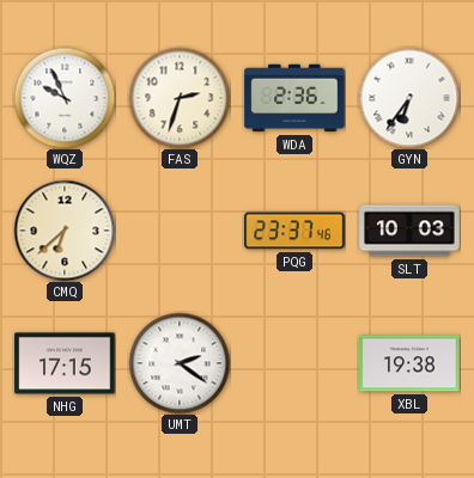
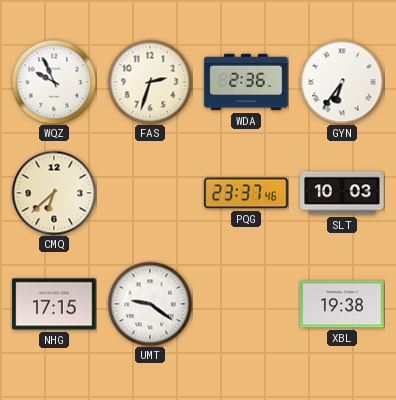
UMT: 2:21 -> 9:21
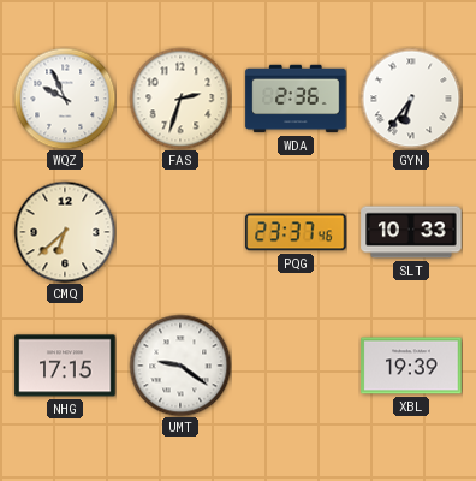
SLT: 10:03 -> 10:33
XBL: 19:38 -> 19:39
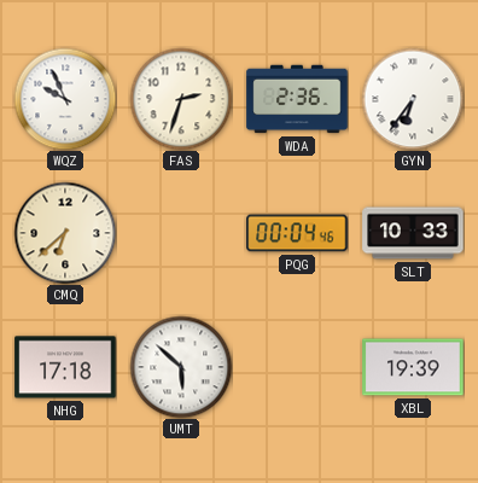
PQG: 23:37 -> 00:04
NHG: 17:15 -> 17:18
UMT: 9:21 -> 5:52
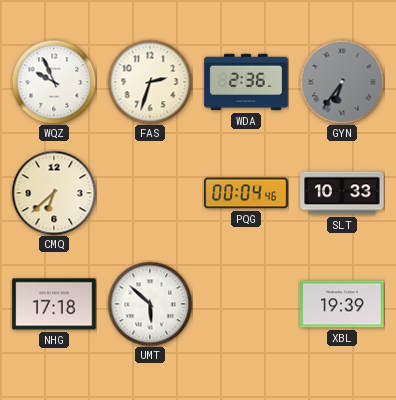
GYN dial: white -> grey
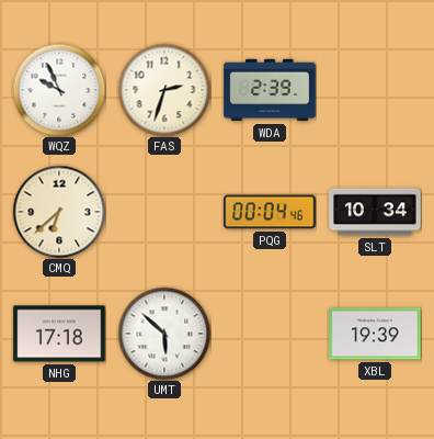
WDA: 2:36 -> 2:39
GYN: 6:36 -> none
SLT: 10:33 -> 10:34
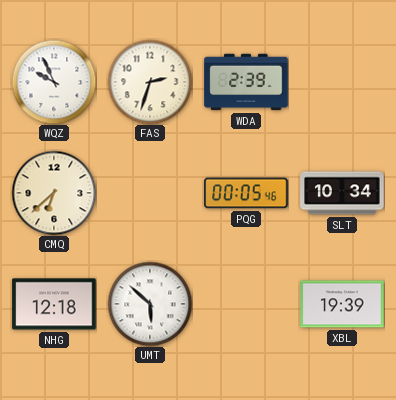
PQG: 00:04 -> 00:05
NHG: 17:18 -> 12:18
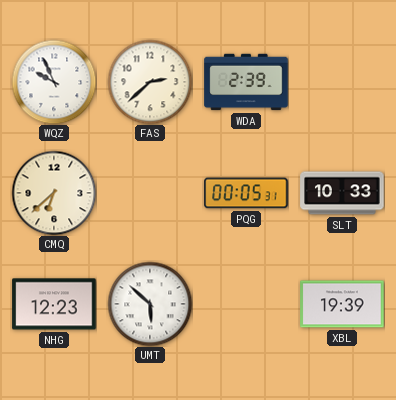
FAS: 2:33 -> 2:38
PQG: 00:05:46 -> 00:05:31
SLT: 10:34 -> 10:33
NHG: 12:18 -> 12:23
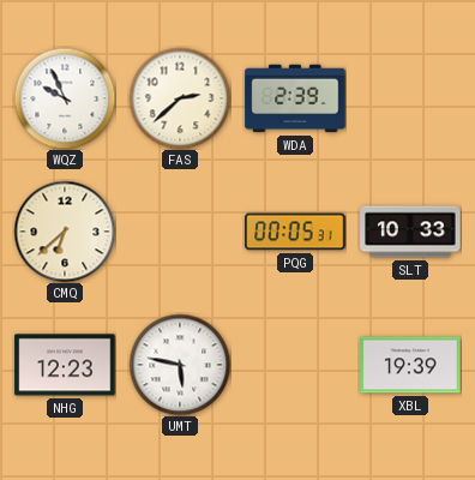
UMT: 5:52 -> 5:47
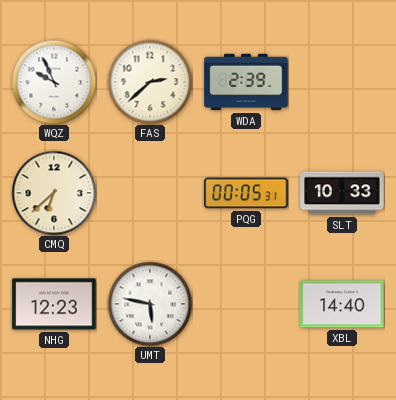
XBL: 19:39 -> 14:40
